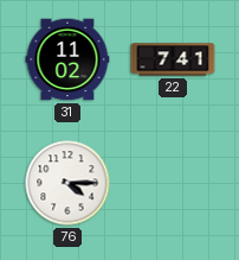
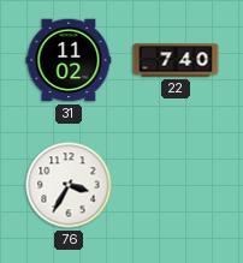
22: 7:41 -> 7:40
76: 4:15 -> 3:35
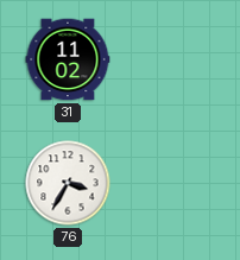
22: 7:40 -> none
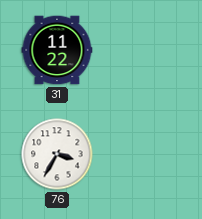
31: 11:02 -> 11:22
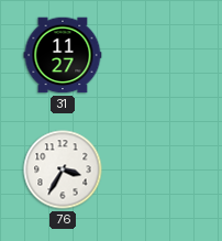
31: 11:22 -> 11:27
